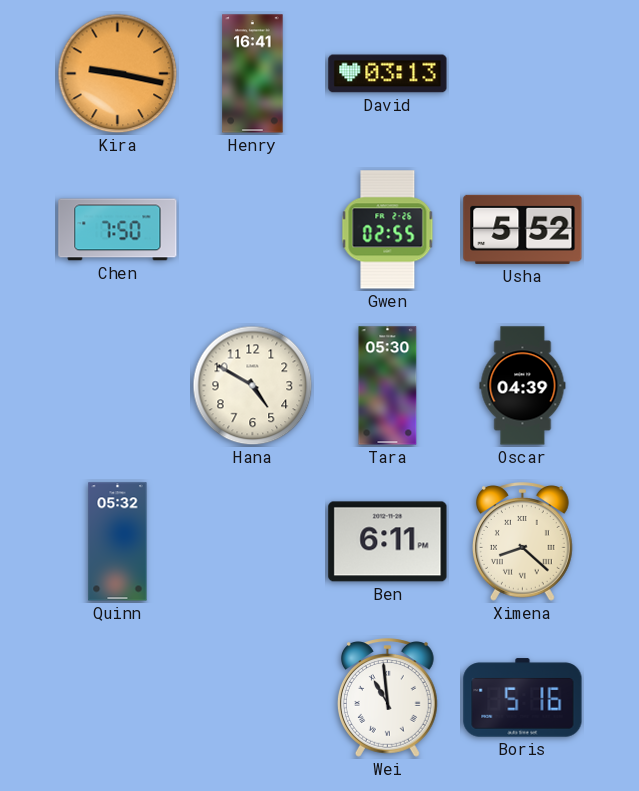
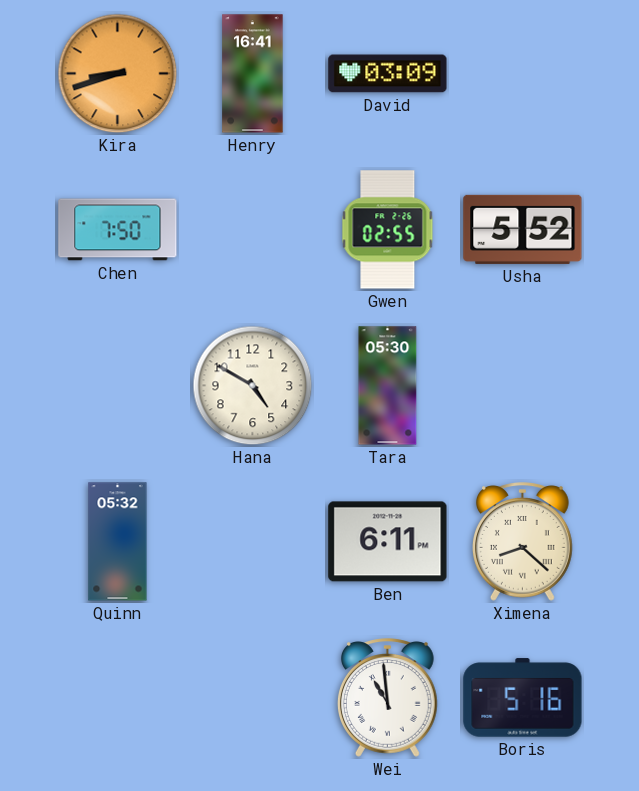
Kira: 9:17 -> 8:42
David: 03:13 -> 03:09
Oscar: 04:39 -> none
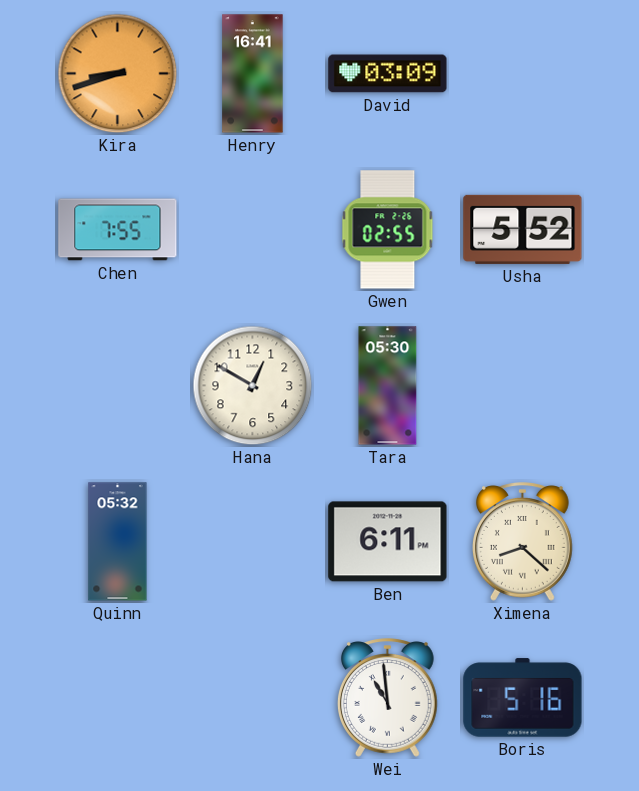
Chen: 7:50 -> 7:55
Hana: 4:50 -> 12:50
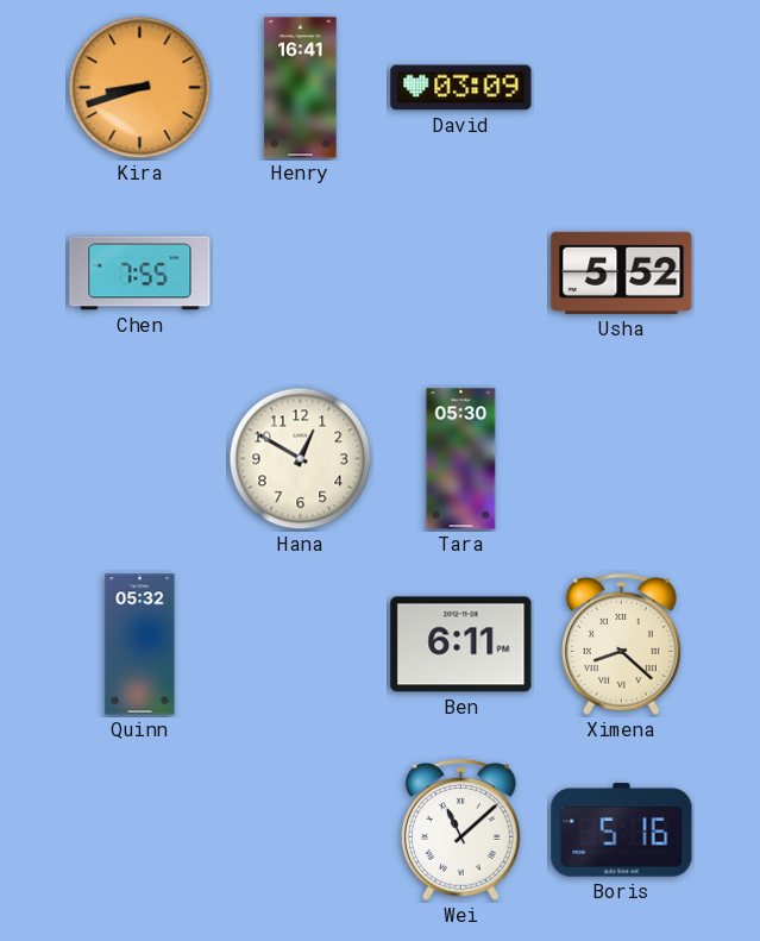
Gwen: 02:55 -> none
Wei: 10:59 -> 11:08
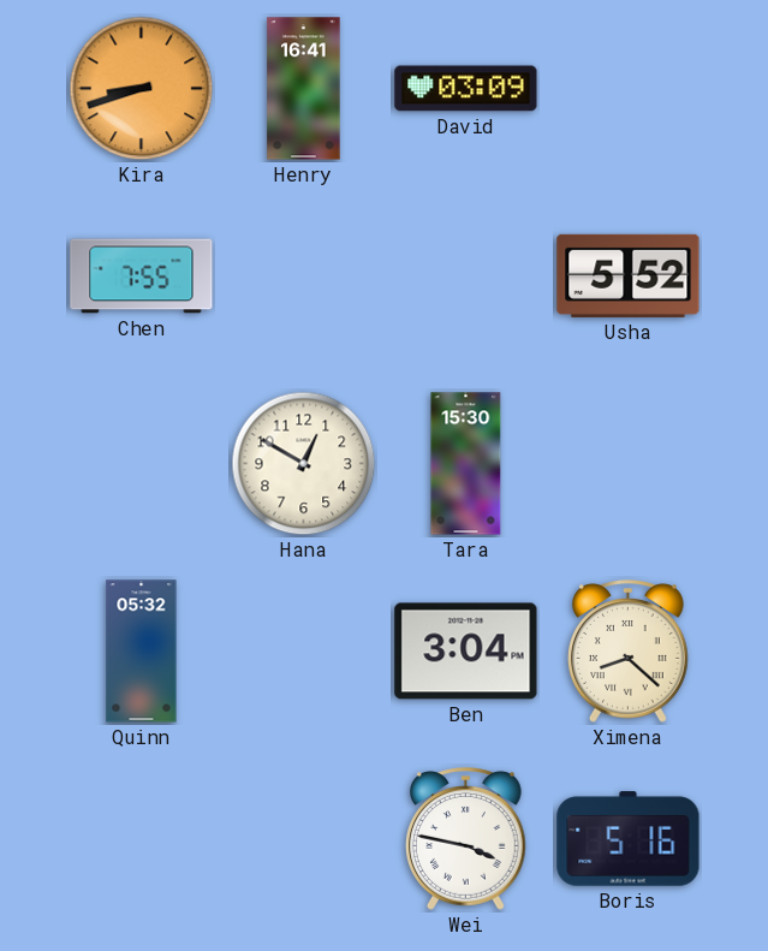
Tara: 05:30 -> 15:30
Ben: 6:11 -> 3:04
Wei: 11:08 -> 3:47
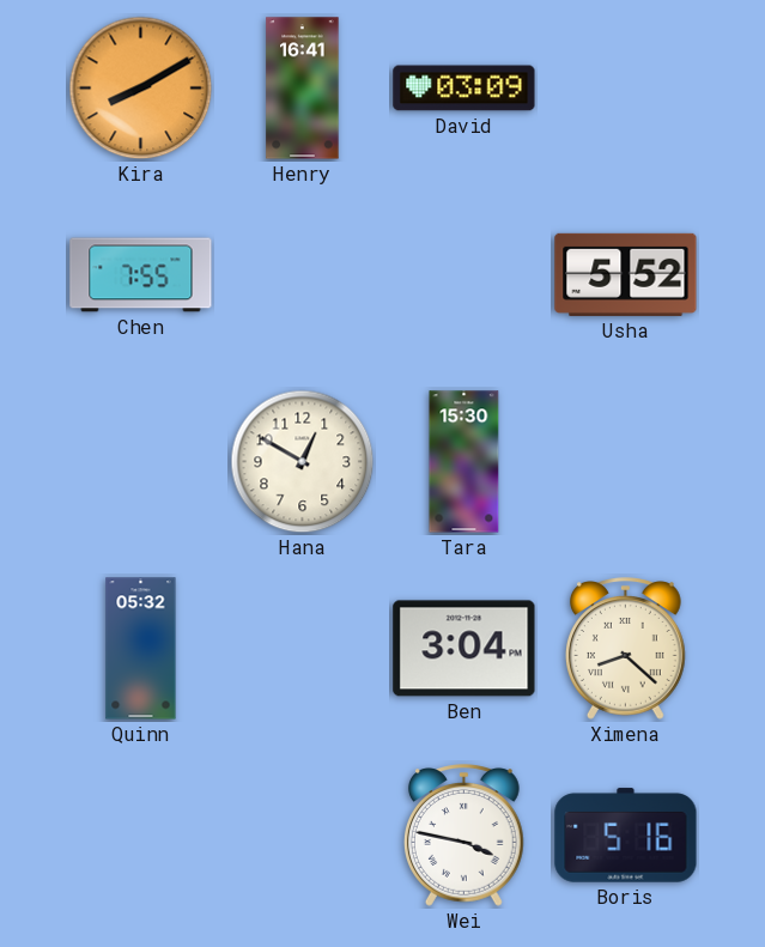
Kira: 8:42 -> 8:10
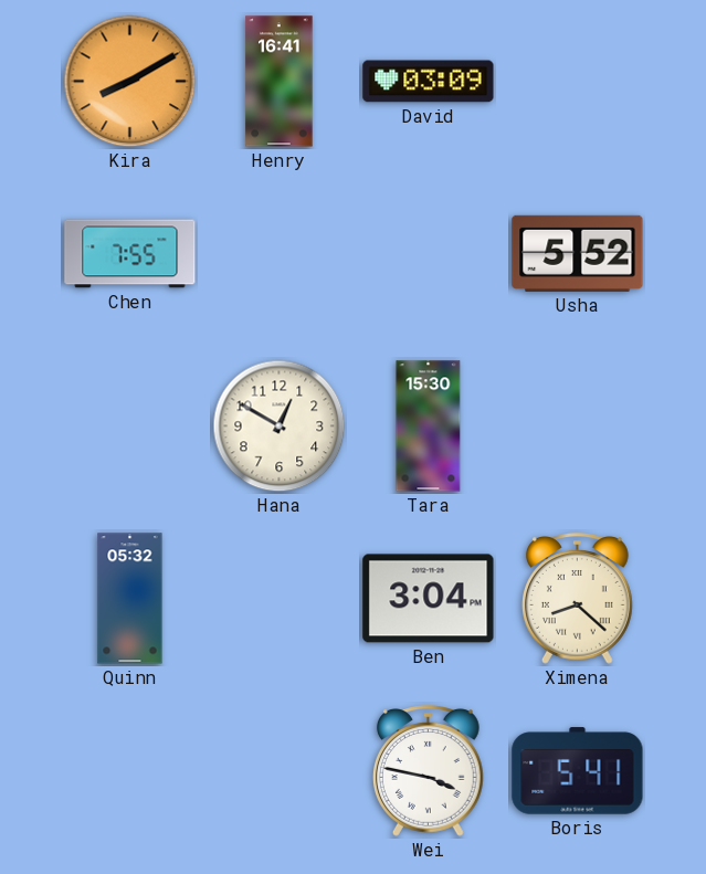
Boris: 5:16 -> 5:41
